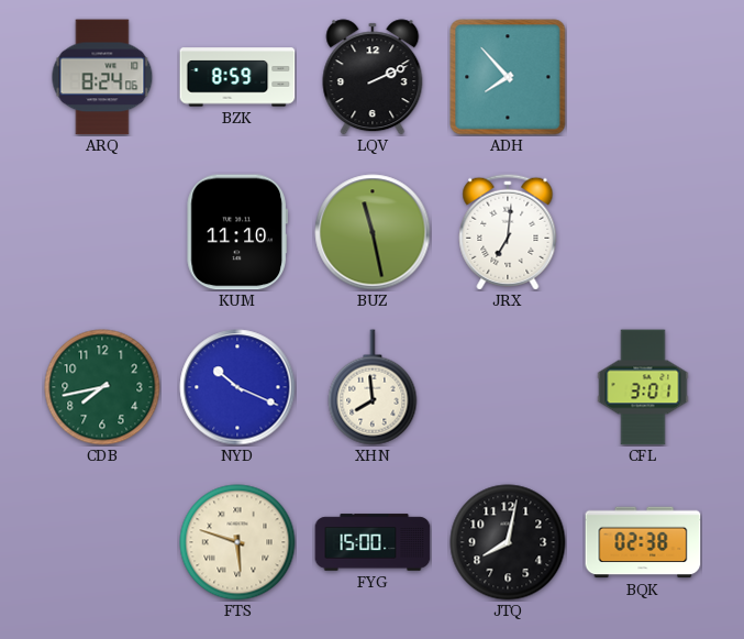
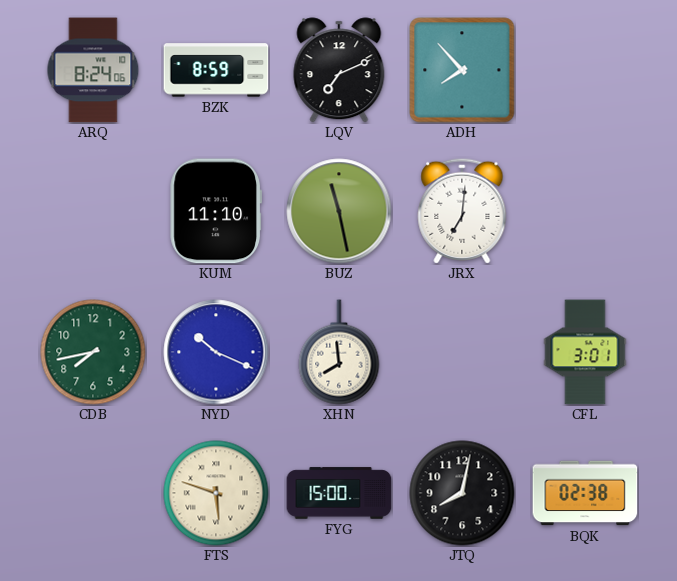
LQV: 2:11 -> 7:11
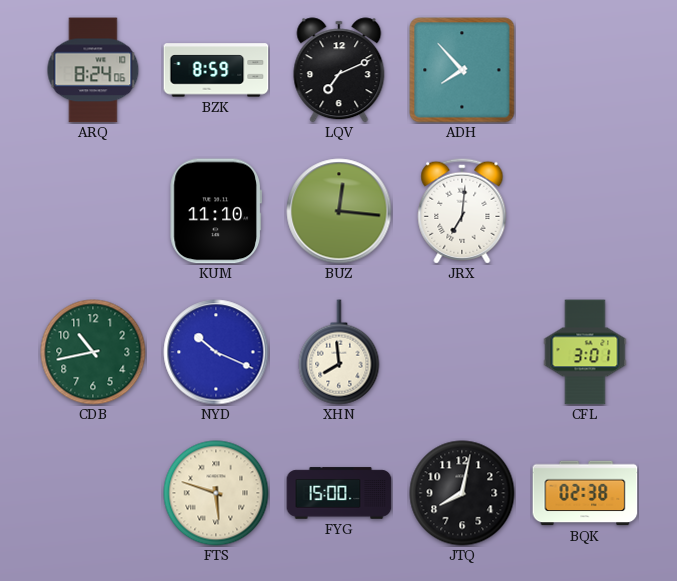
BUZ: 11:28 -> 12:16
CDB: 7:43 -> 10:43
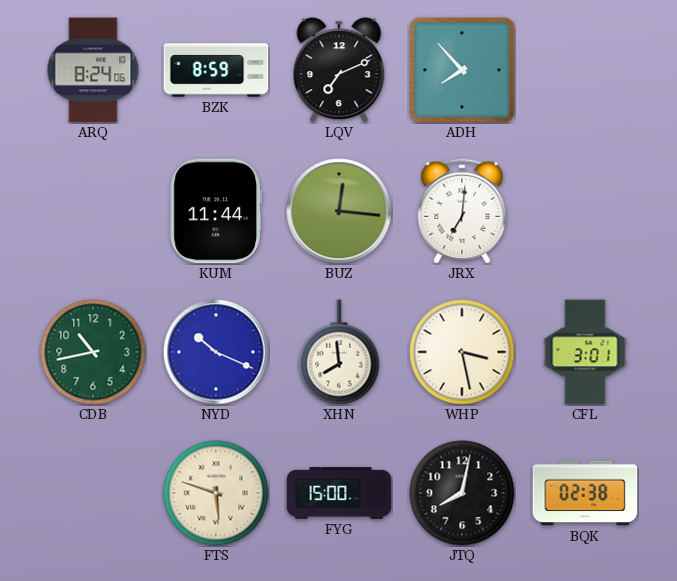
KUM: 11:10 -> 11:44
WHP: none -> 3:28
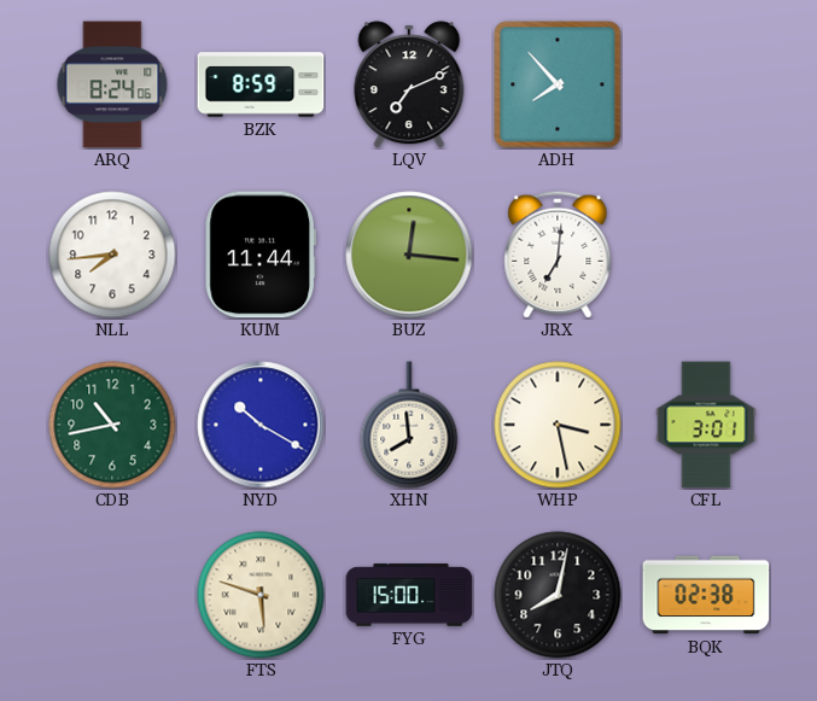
NLL: none -> 7:44
NYD: 10:19 -> 10:20
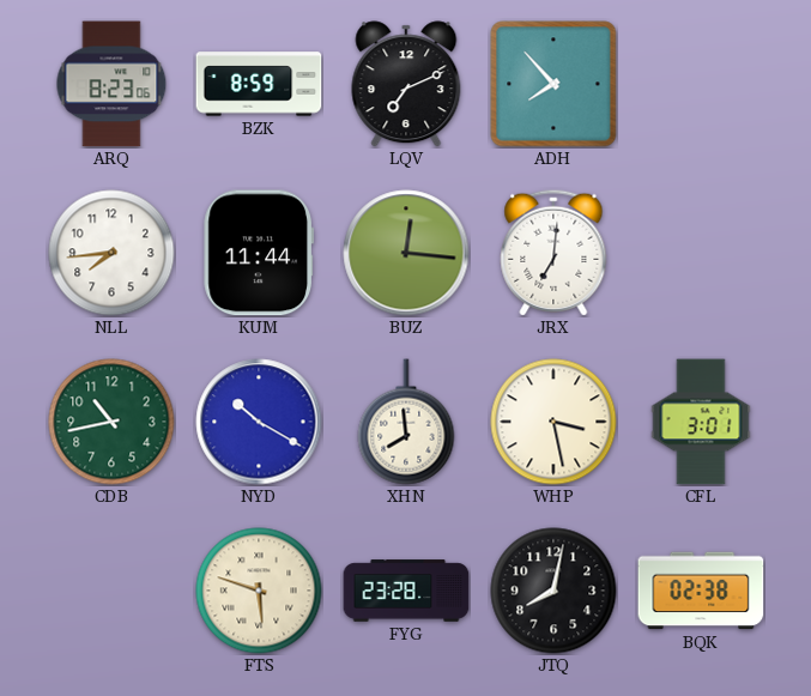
ARQ: 8:24 -> 8:23
FYG: 15:00 -> 23:28
